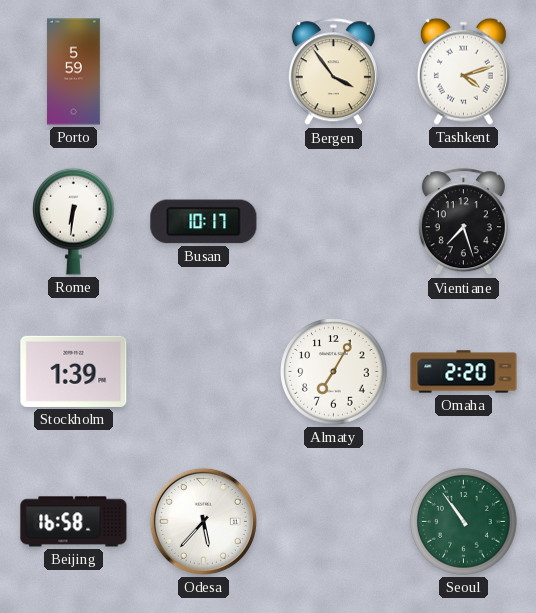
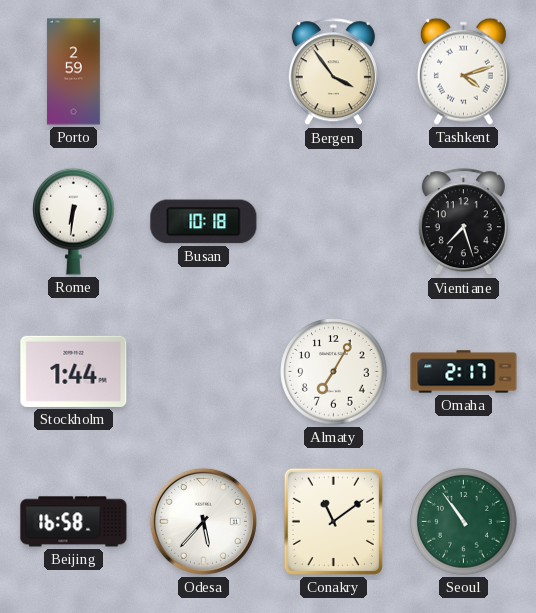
Porto: 5:59 -> 2:59
Busan: 10:17 -> 10:18
Stockholm: 1:39 -> 1:44
Omaha: 2:20 -> 2:17
Conakry: none -> 11:09
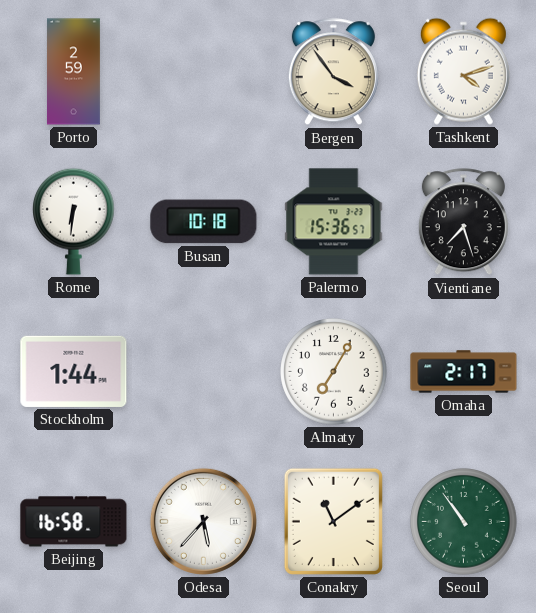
Palermo: none -> 15:36
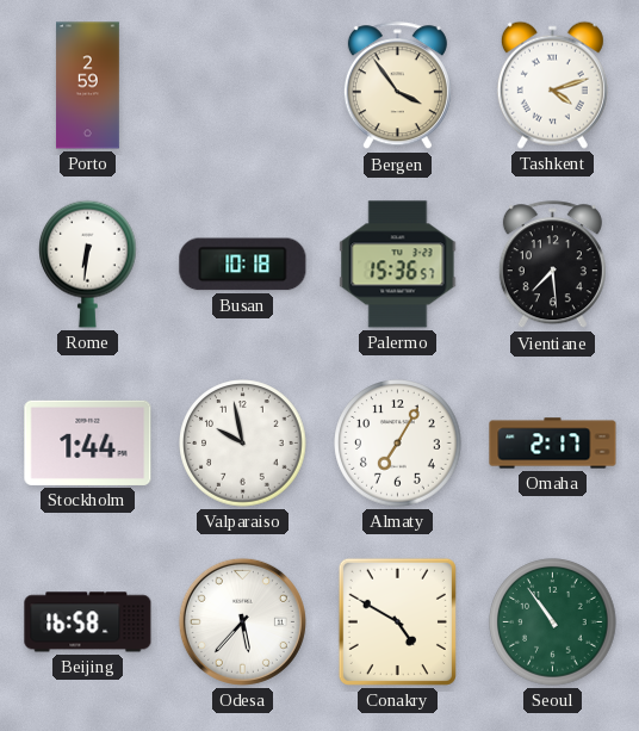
Vientiane: 7:27 -> 7:29
Valparaiso: none -> 9:58
Conakry: 11:09 -> 4:50
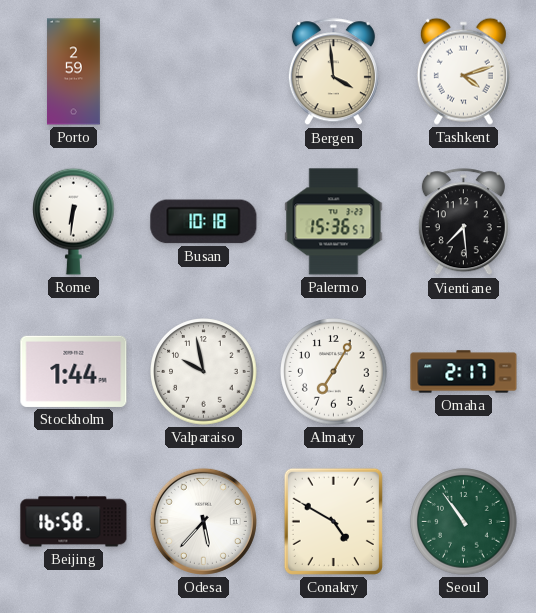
Bergen: 3:54 -> 3:59
